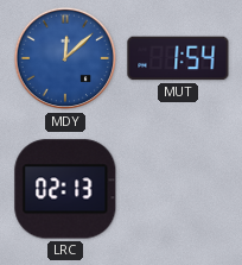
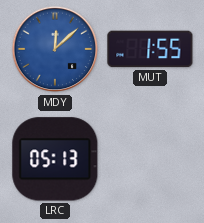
MUT: 1:54 -> 1:55
LRC: 02:13 -> 05:13
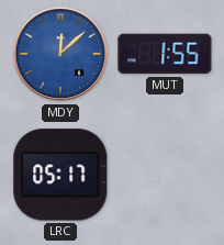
LRC: 05:13 -> 05:17
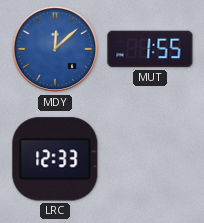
LRC: 05:17 -> 12:33
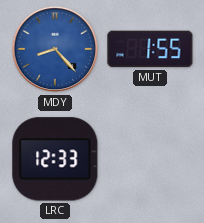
MDY: 12:08 -> 8:23
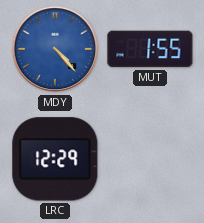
MDY: 8:23 -> 4:23
LRC: 12:33 -> 12:29
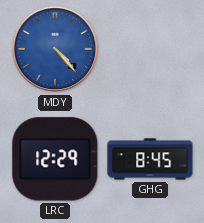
MUT: 1:55 -> none
GHG: none -> 8:45
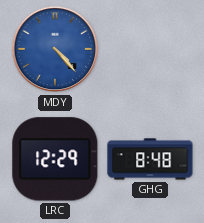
GHG: 8:45 -> 8:48
